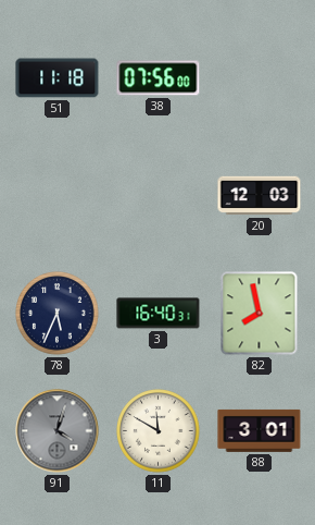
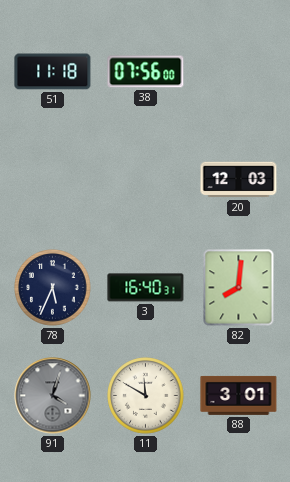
82: 7:58 -> 8:01
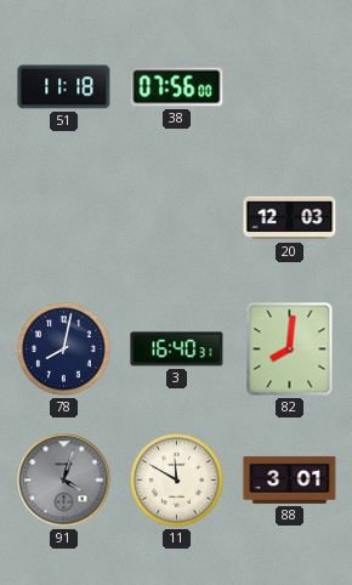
78: 5:34 -> 8:02
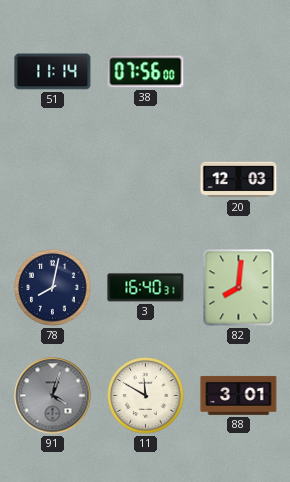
51: 11:18 -> 11:14
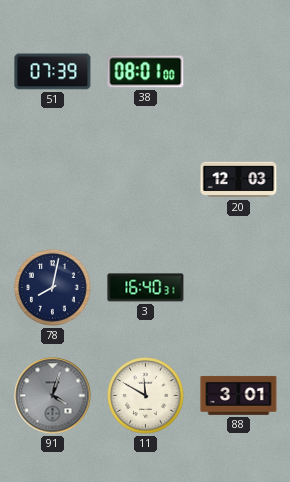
51: 11:14 -> 07:39
38: 07:56 -> 08:01
82: 8:01 -> none
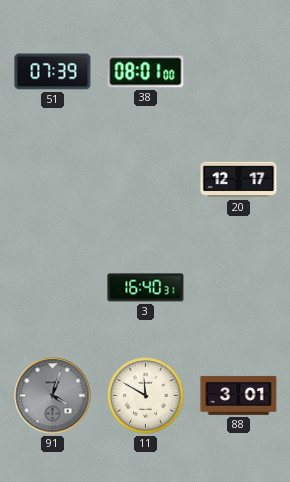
20: 12:03 -> 12:17
78: 8:02 -> none
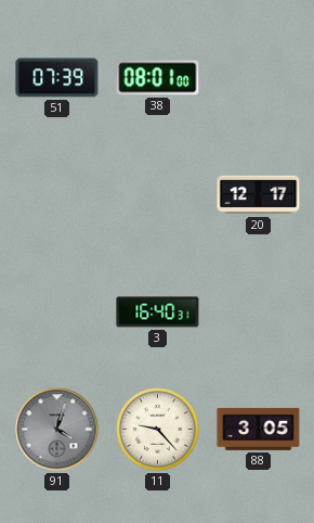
11: 11:50 -> 9:23
88: 3:01 -> 3:05
